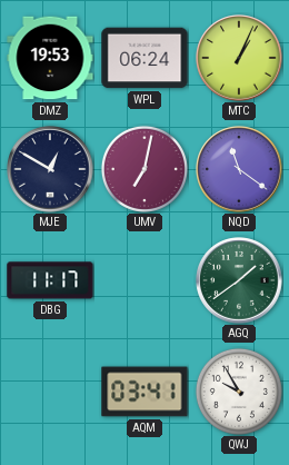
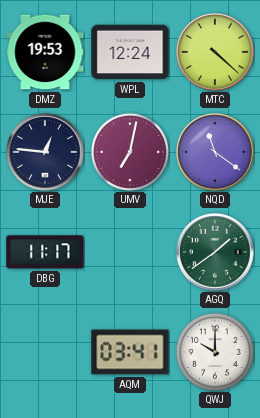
WPL: 06:24 -> 12:24
MTC: 1:04 -> 4:22
MJE: 12:50 -> 12:46
QWJ: 9:55 -> 10:00
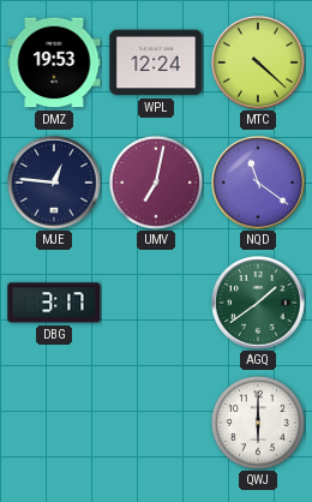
DBG: 11:17 -> 3:17
AQM: 03:41 -> none
QWJ: 10:00 -> 6:00
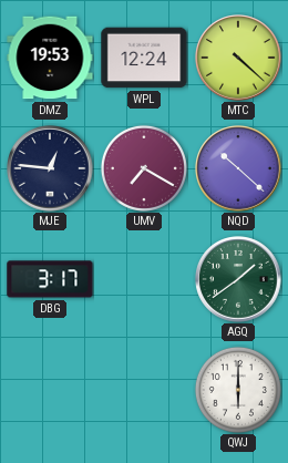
UMV: 7:02 -> 7:20
NQD: 11:21 -> 10:22
